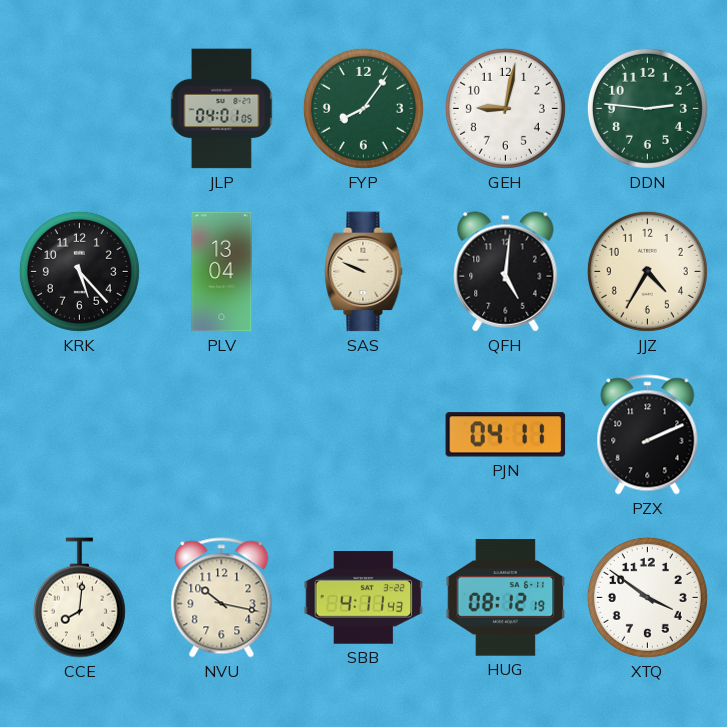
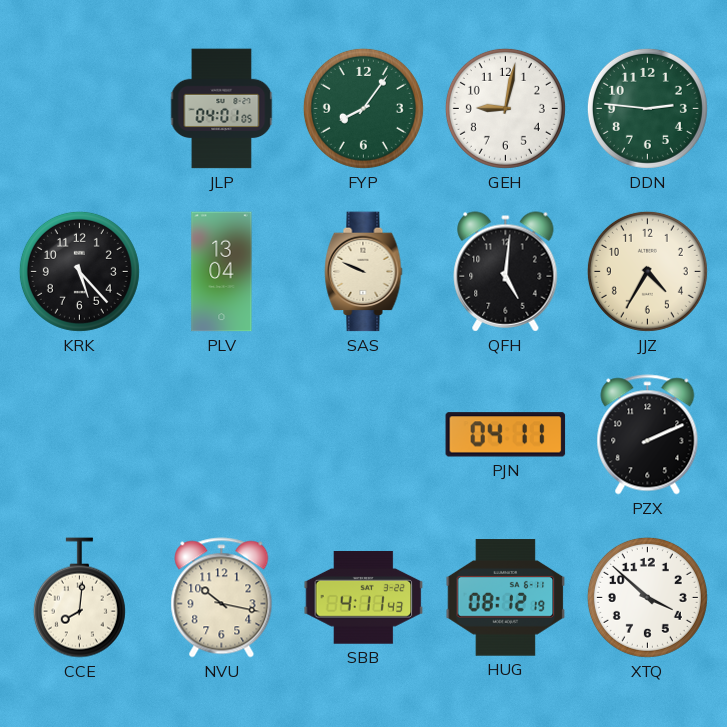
XTQ: 3:51 -> 3:52
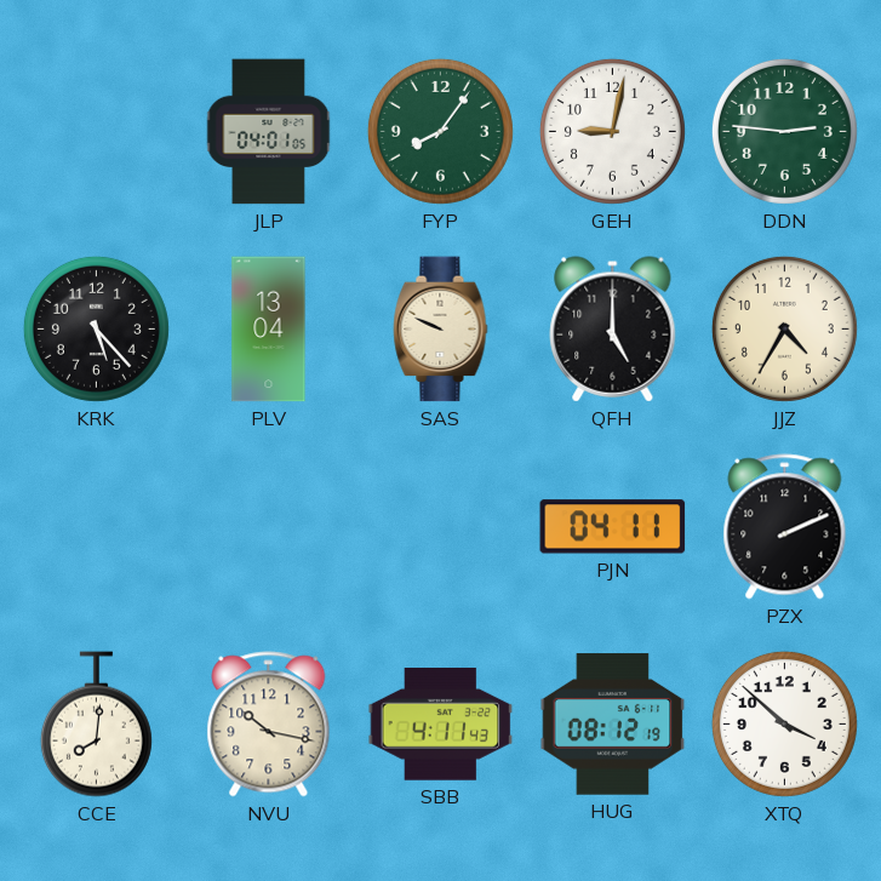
QFH: 5:01 -> 5:00
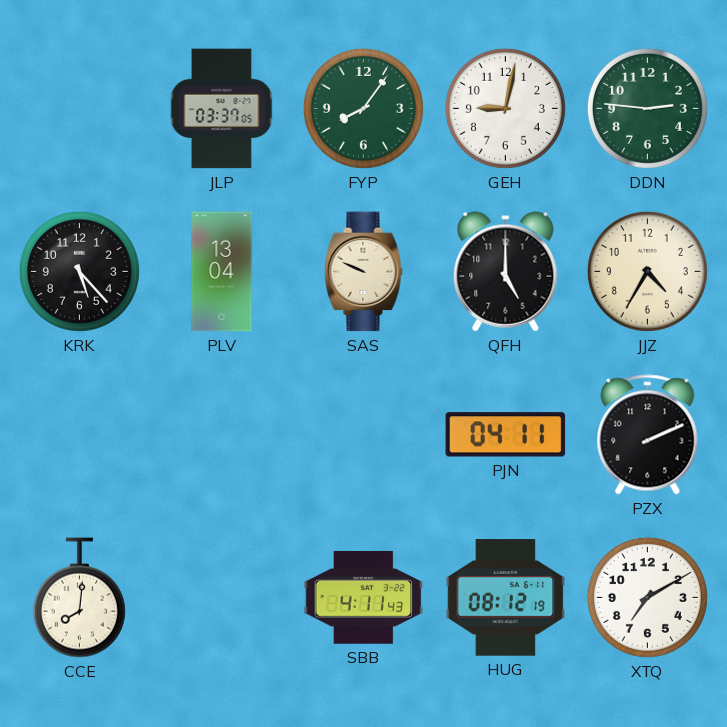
JLP: 04:01 -> 03:37
NVU: 10:17 -> none
XTQ: 3:52 -> 7:10
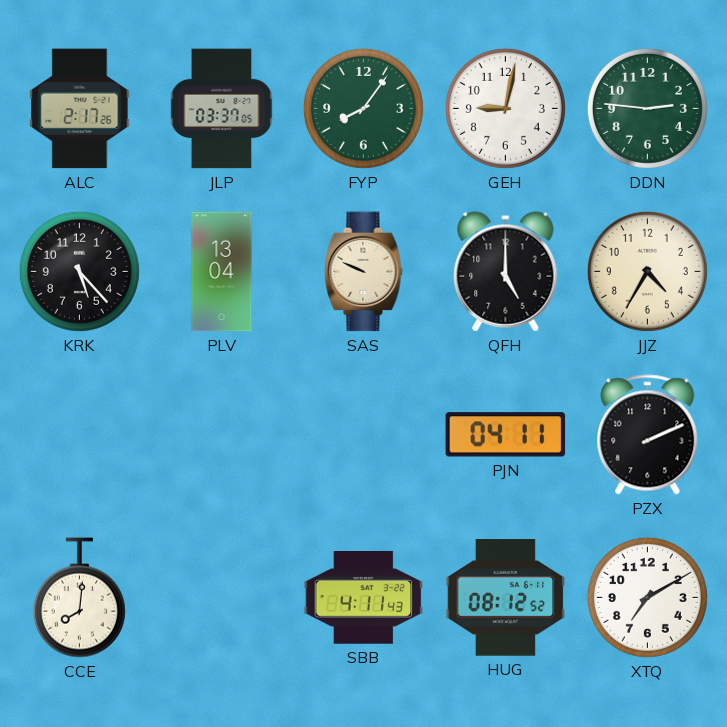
ALC: none -> 2:17
HUG: 08:12:19 -> 08:12:52
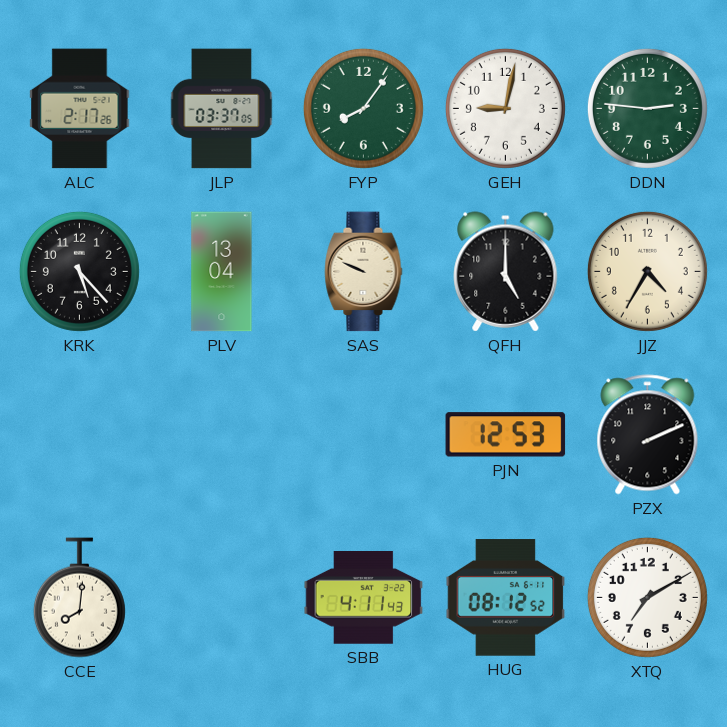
PJN: 04:11 -> 12:53
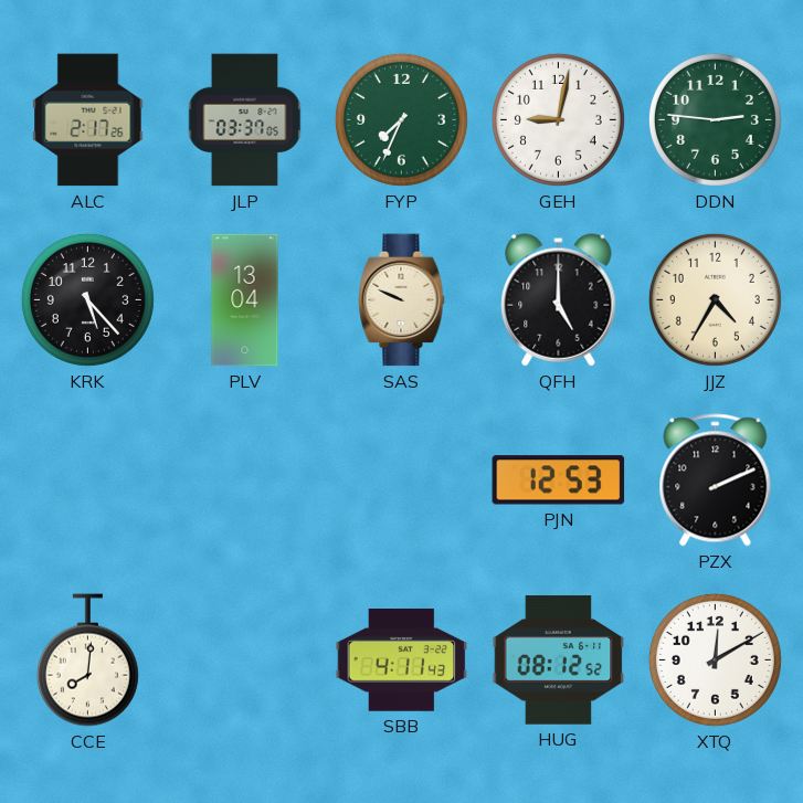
FYP: 8:06 -> 7:34
XTQ: 7:10 -> 12:10
